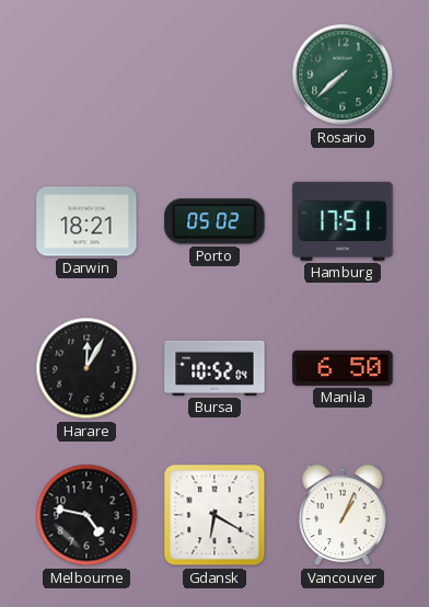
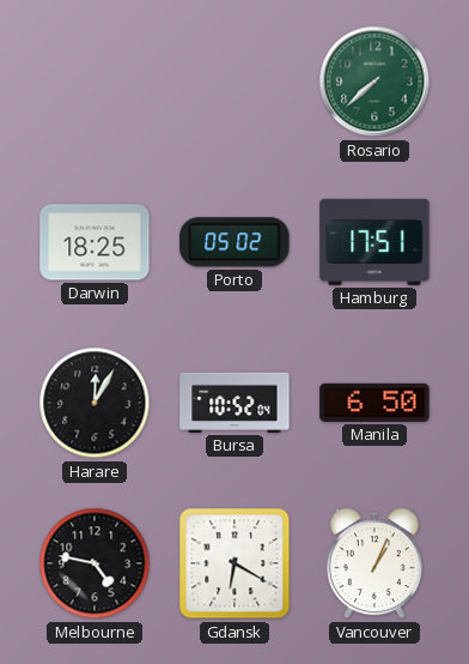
Darwin: 18:21 -> 18:25
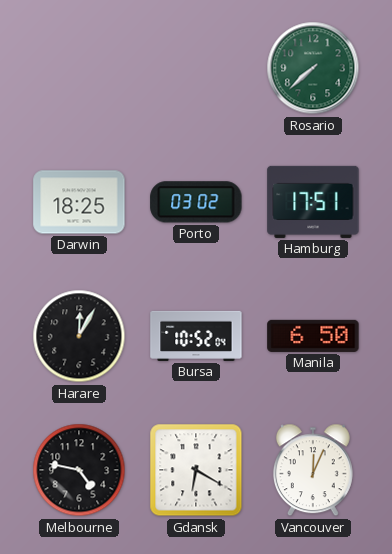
Porto: 05:02 -> 03:02
Vancouver: 1:04 -> 12:04
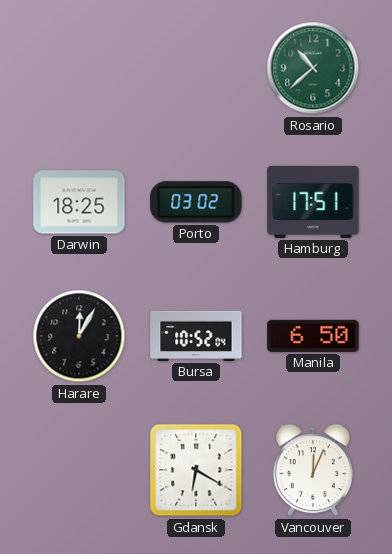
Rosario: 7:38 -> 10:38
Melbourne: 4:47 -> none
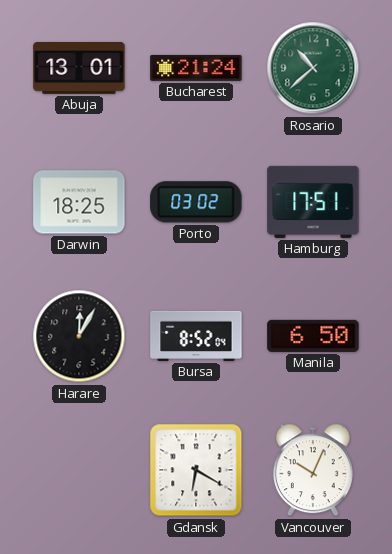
Abuja: none -> 13:01
Bucharest: none -> 21:24
Bursa: 10:52 -> 8:52
Vancouver: 12:04 -> 10:04
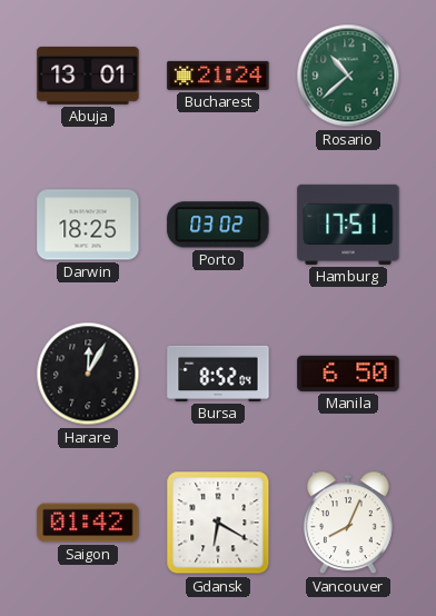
Saigon: none -> 01:42
Vancouver: 10:04 -> 8:04
